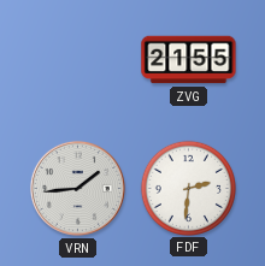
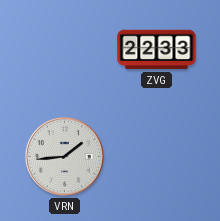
ZVG: 21:55 -> 22:33
FDF: 2:31 -> none
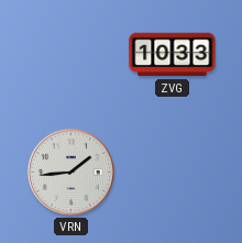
ZVG: 22:33 -> 10:33
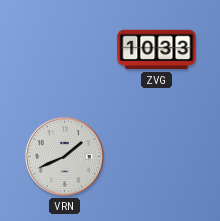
VRN: 1:44 -> 1:41
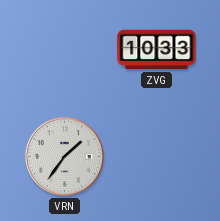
VRN: 1:41 -> 1:36
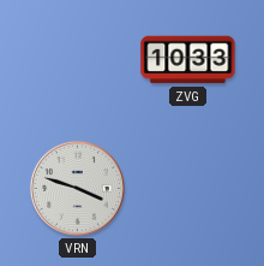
VRN: 1:36 -> 3:48
